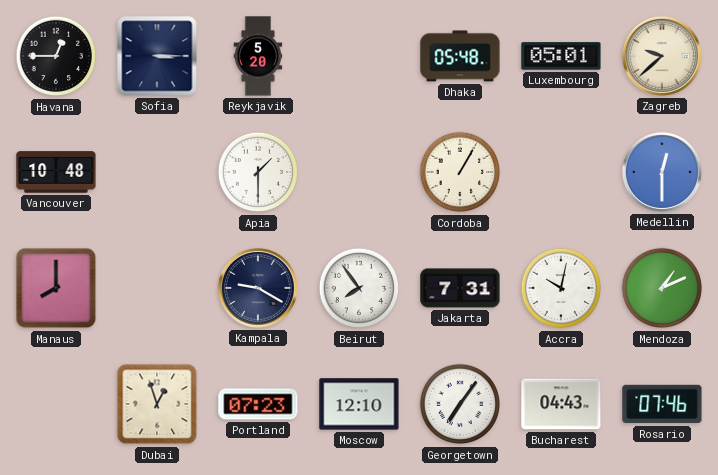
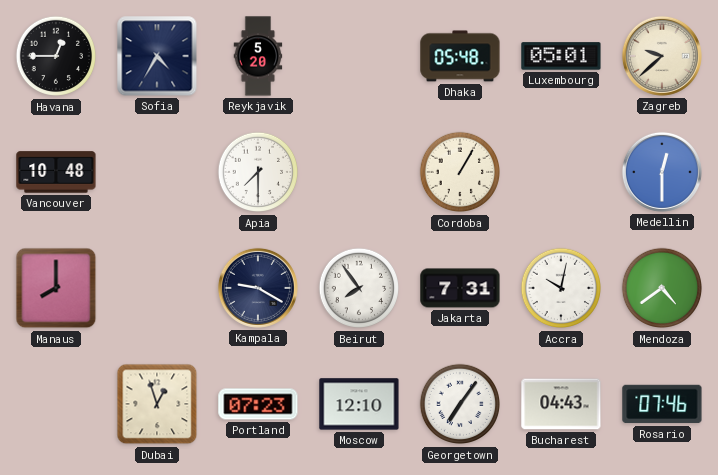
Sofia: 3:15 -> 4:35
Apia: 1:30 -> 7:30
Mendoza: 1:11 -> 4:39
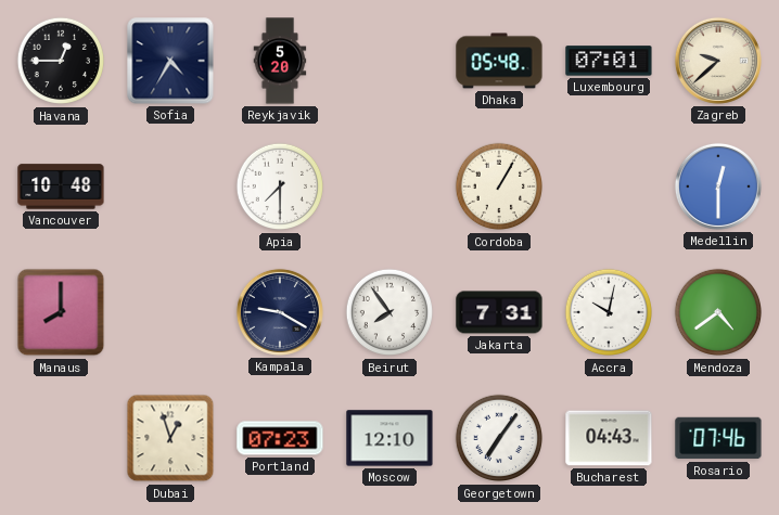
Luxembourg: 05:01 -> 07:01
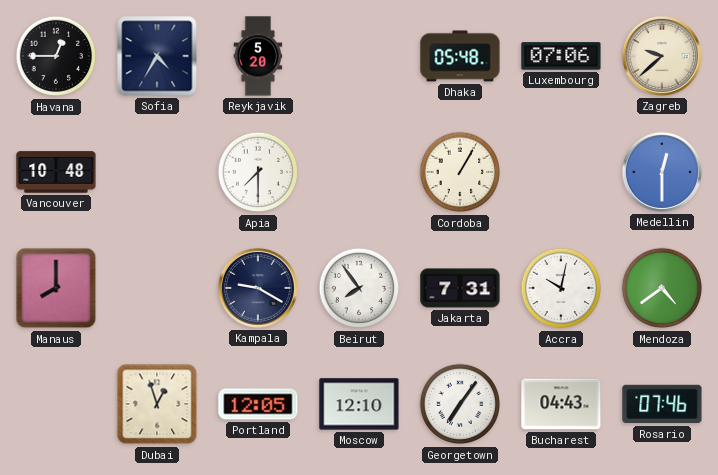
Luxembourg: 07:01 -> 07:06
Portland: 07:23 -> 12:05
